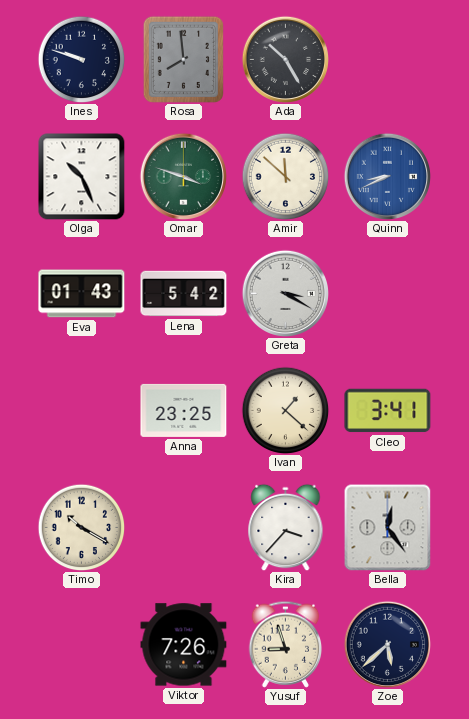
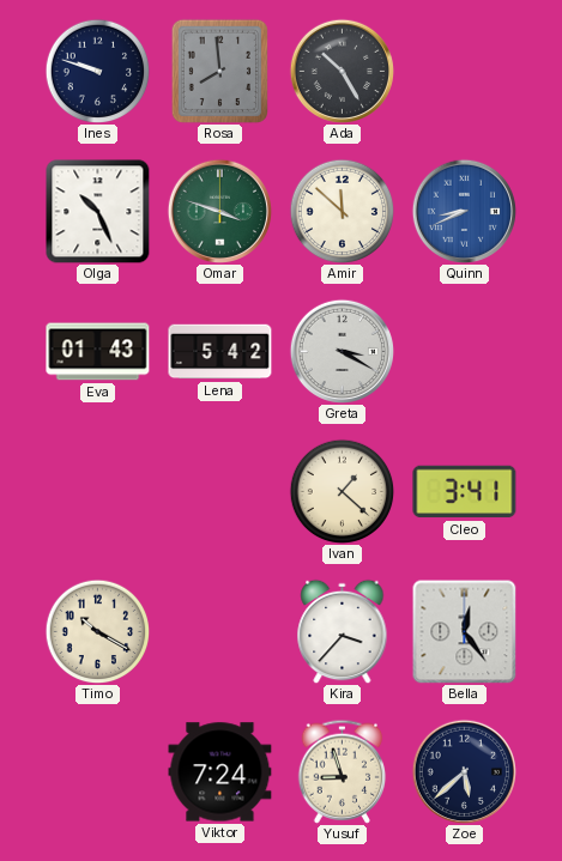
Anna: 23:25 -> none
Viktor: 7:26 -> 7:24
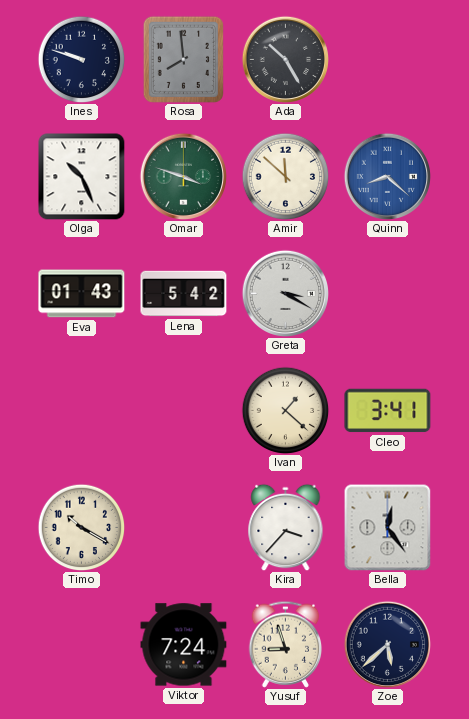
Quinn: 8:41 -> 8:22
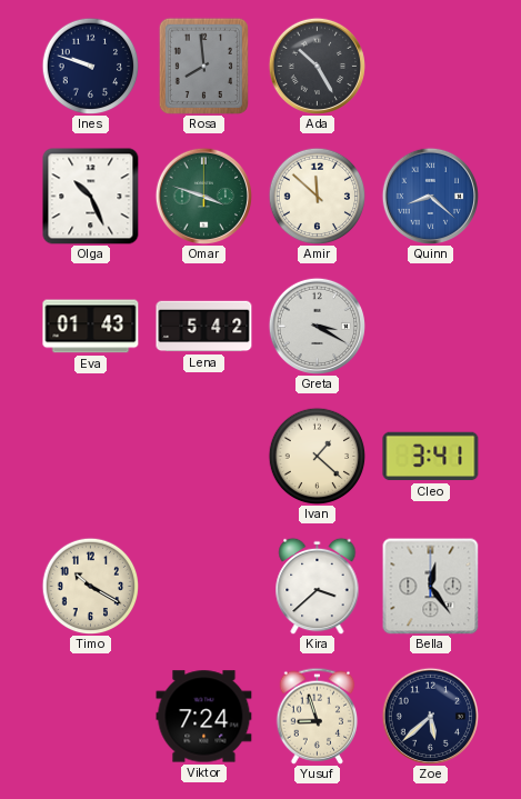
Kira: 3:37 -> 3:38
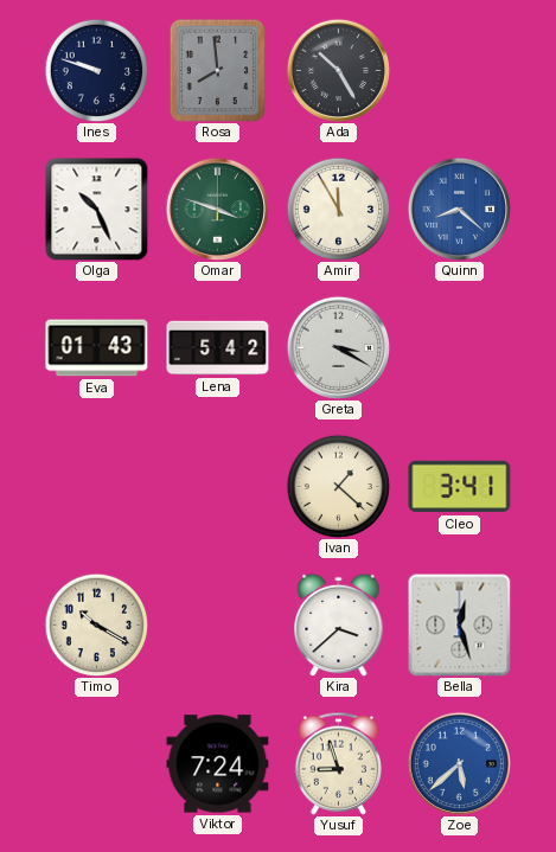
Amir: 11:52 -> 11:55
Bella: 12:24 -> 12:27
Zoe dial: navy -> blue
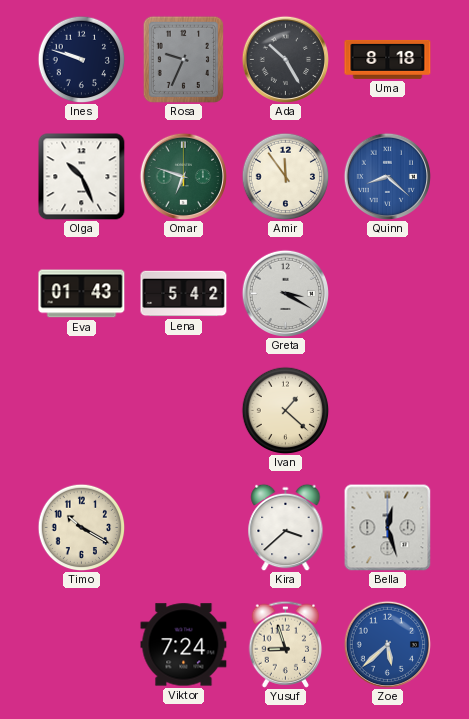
Rosa: 7:59 -> 9:34
Uma: none -> 8:18
Omar: 3:48 -> 6:48
Amir: 11:55 -> 11:54
Cleo: 3:41 -> none
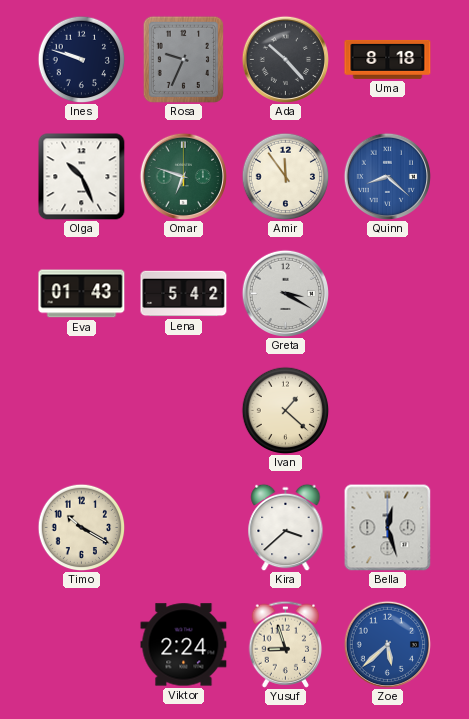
Ada: 10:25 -> 10:23
Viktor: 7:24 -> 2:24
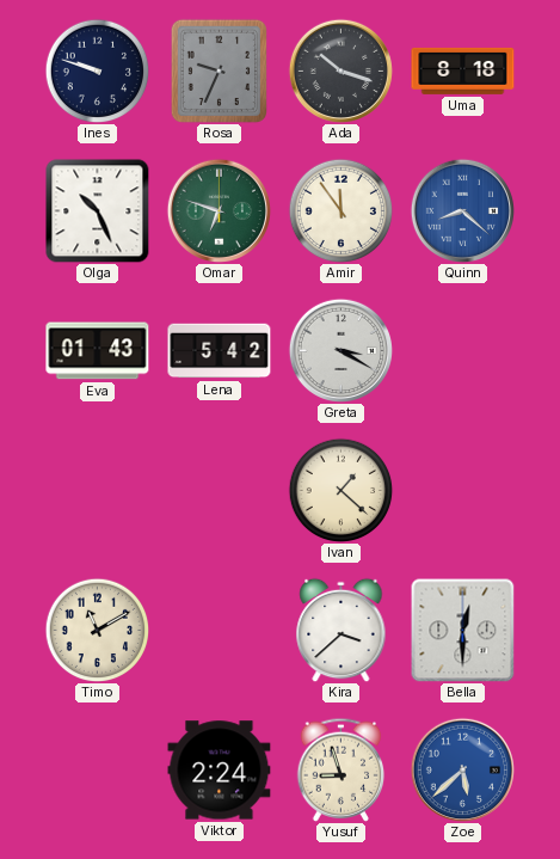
Ada: 10:23 -> 10:18
Timo: 10:20 -> 11:10
Bella: 12:27 -> 12:30
